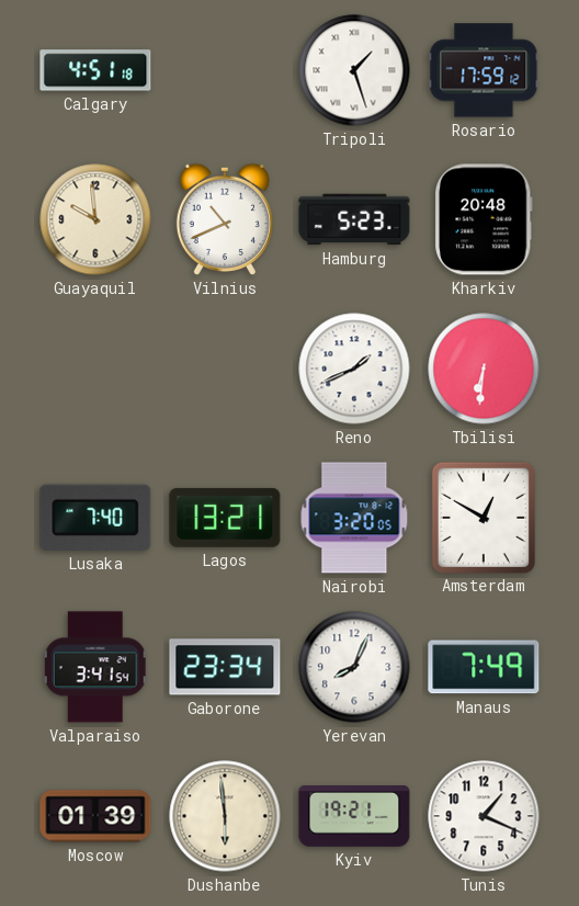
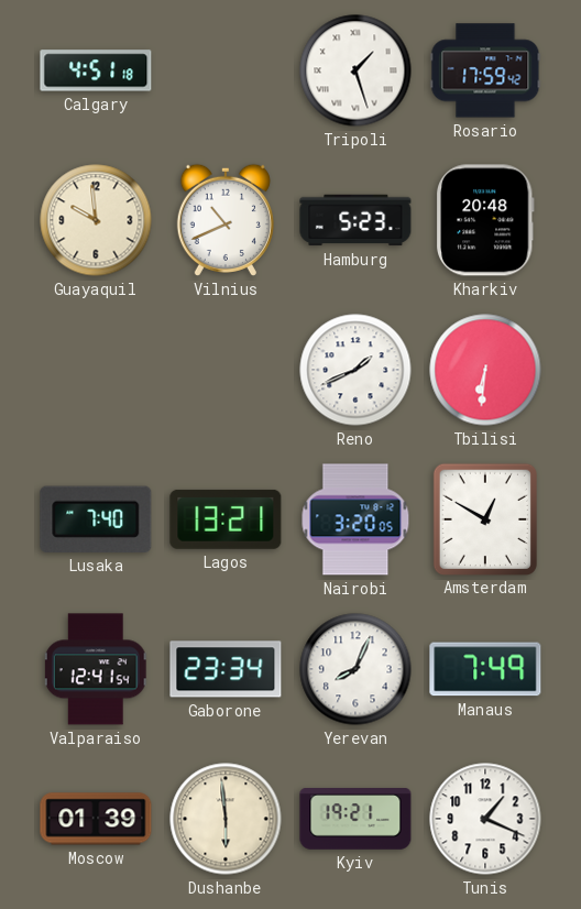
Rosario: 17:59:12 -> 17:59:42
Valparaiso: 3:41 -> 12:41
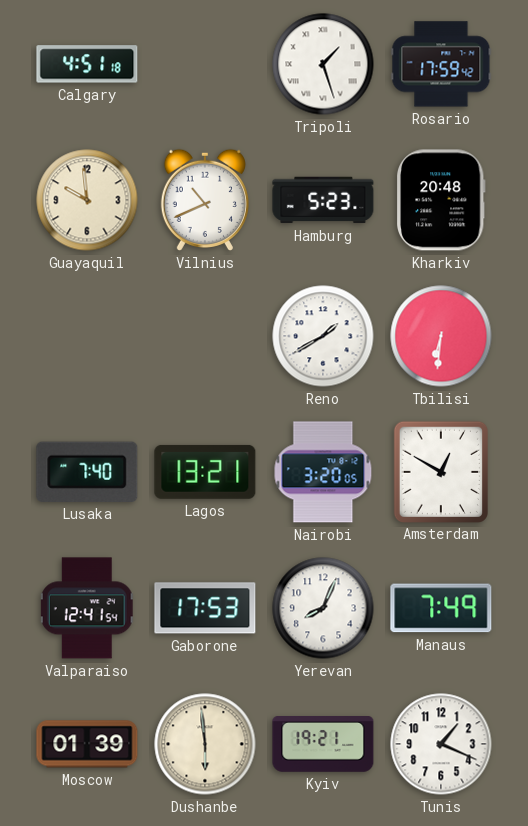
Reno: 1:41 -> 1:40
Gaborone: 23:34 -> 17:53
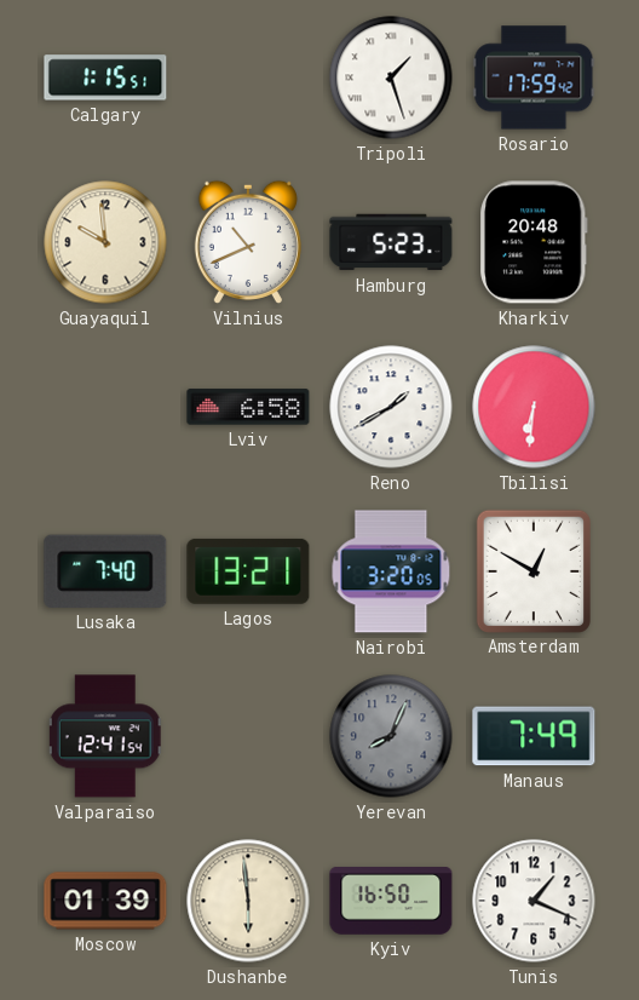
Calgary: 4:51 -> 1:15
Lviv: none -> 6:58
Gaborone: 17:53 -> none
Yerevan dial: white -> grey
Kyiv: 19:21 -> 16:50
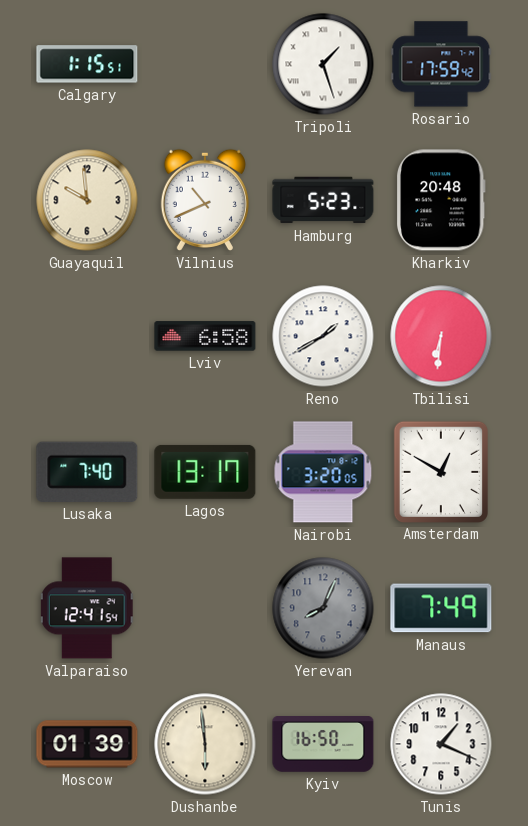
Lagos: 13:21 -> 13:17
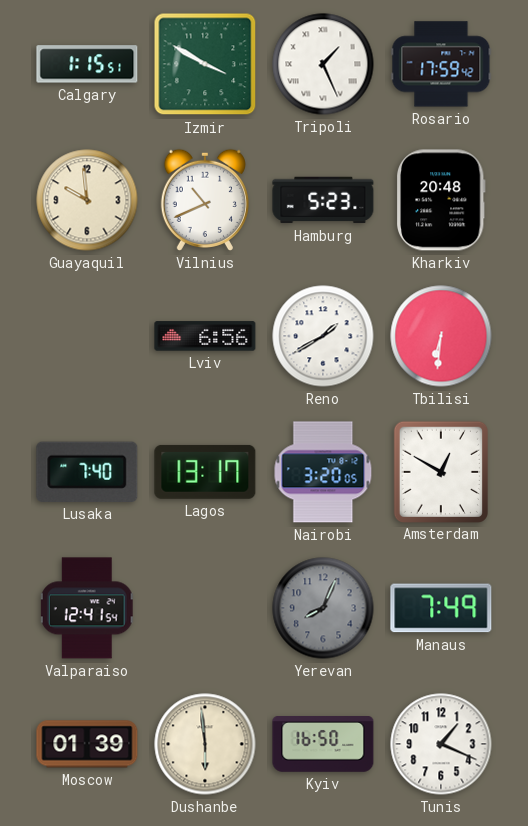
Izmir: none -> 3:50
Tripoli: 1:27 -> 1:26
Lviv: 6:58 -> 6:56
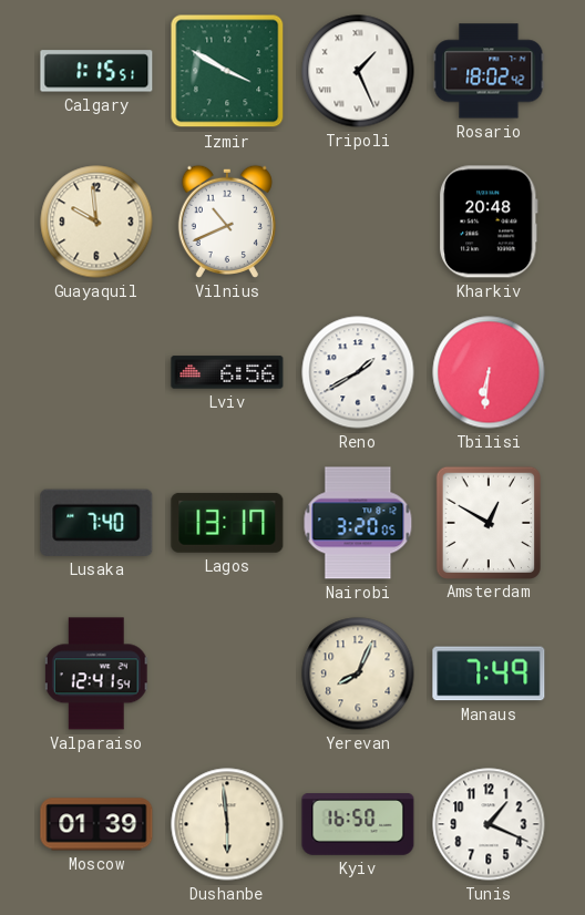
Rosario: 17:59 -> 18:02
Hamburg: 5:23 -> none
Yerevan dial: grey -> cream
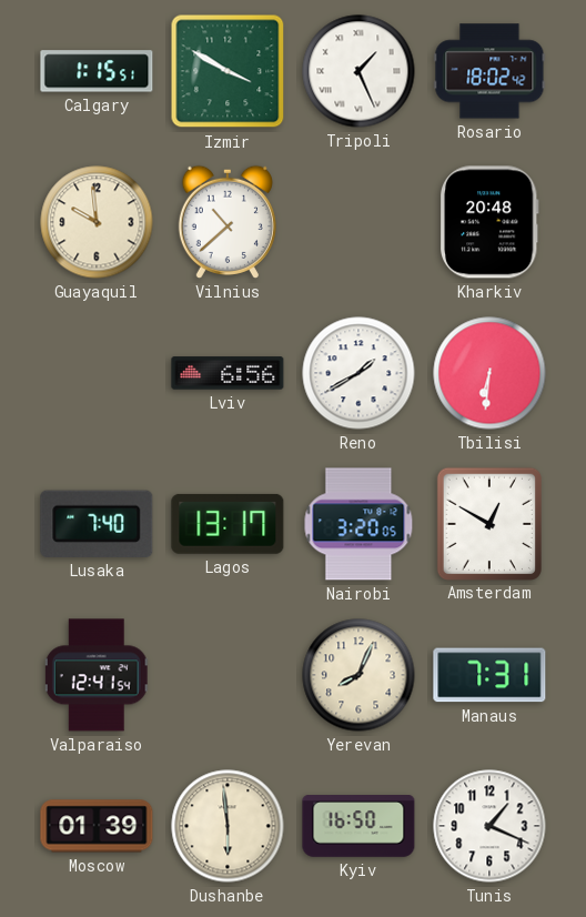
Vilnius: 10:41 -> 10:38
Manaus: 7:49 -> 7:31
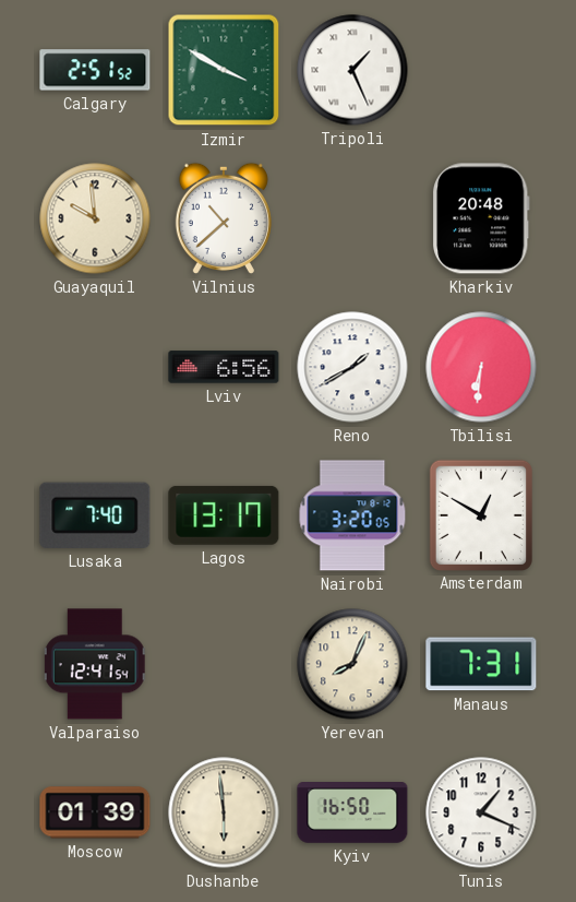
Calgary: 1:15 -> 2:51
Rosario: 18:02 -> none
